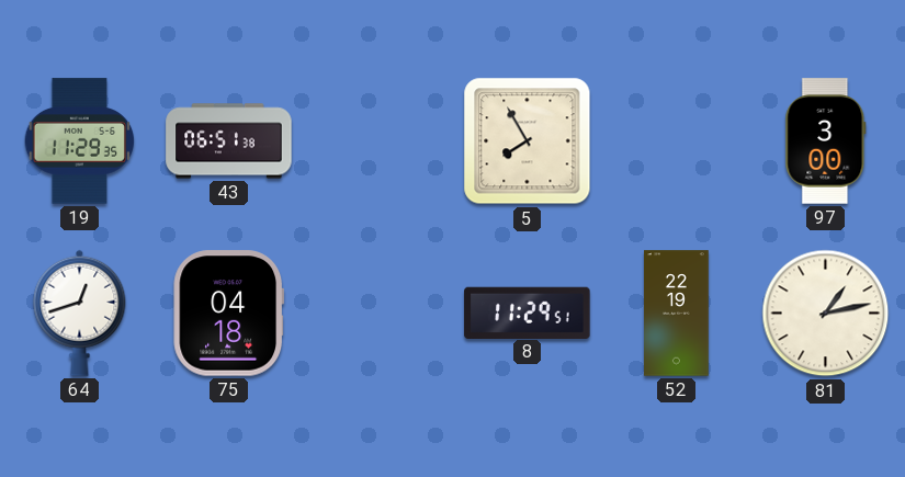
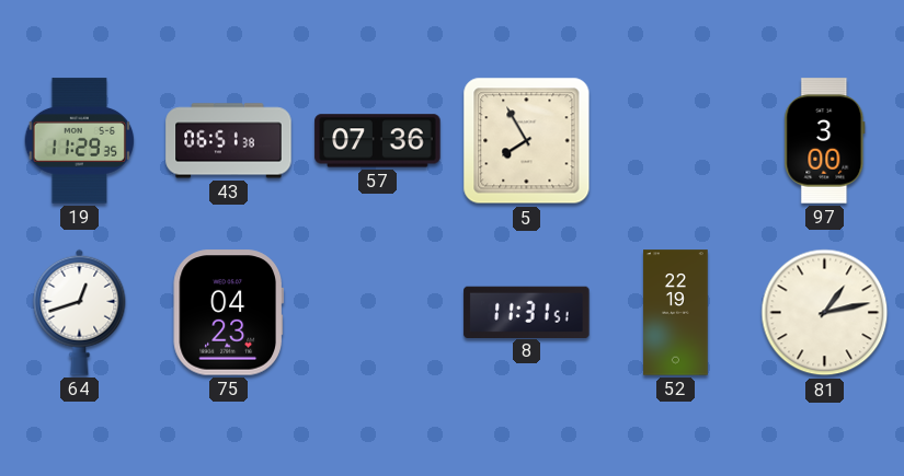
57: none -> 07:36
75: 04:18 -> 04:23
8: 11:29 -> 11:31
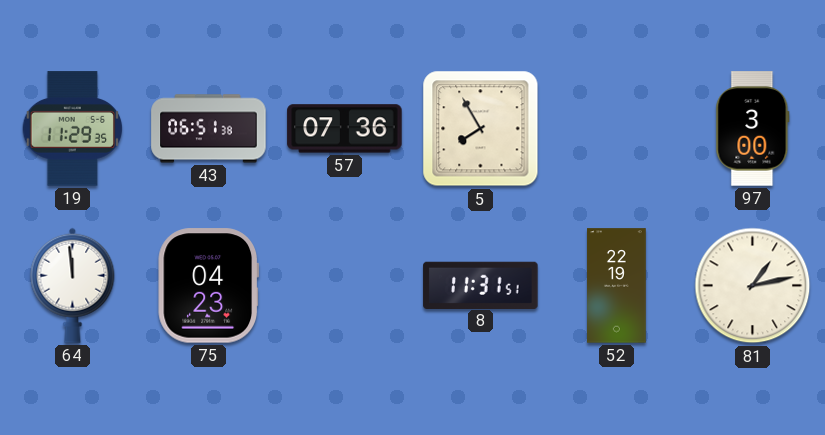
64: 12:42 -> 11:59
